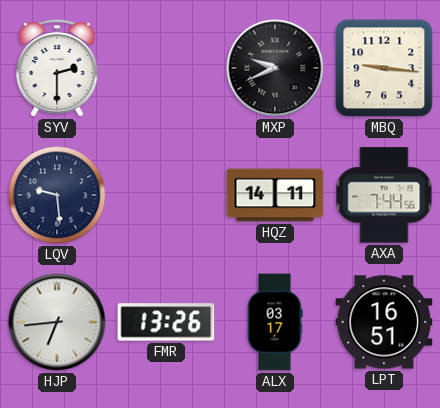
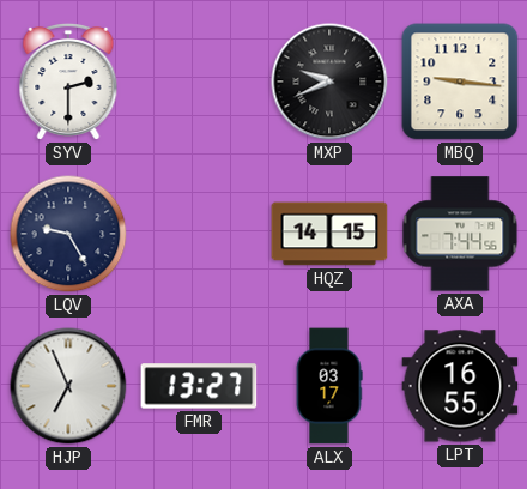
LQV: 9:29 -> 9:25
HQZ: 14:11 -> 14:15
HJP: 6:44 -> 6:56
FMR: 13:26 -> 13:27
LPT: 16:51 -> 16:55
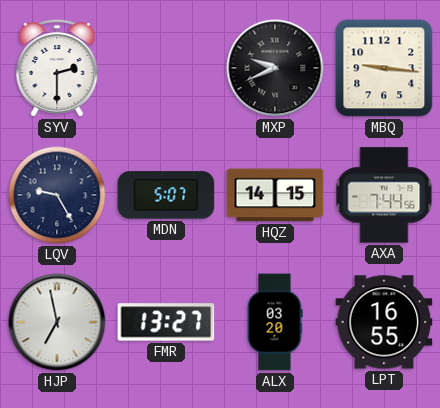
MDN: none -> 5:07
HJP: 6:56 -> 6:58
ALX: 03:17 -> 03:20
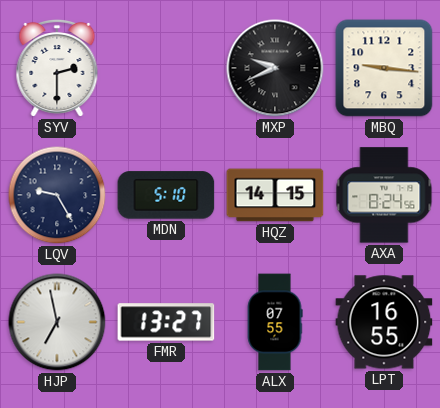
MDN: 5:07 -> 5:10
AXA: 7:44 -> 8:24
ALX: 03:20 -> 07:55
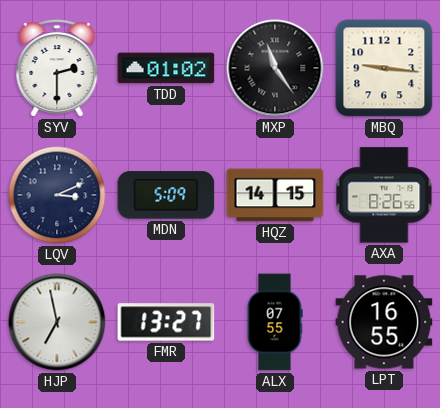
TDD: none -> 01:02
MXP: 9:41 -> 11:24
LQV: 9:25 -> 3:11
MDN: 5:10 -> 5:09
AXA: 8:24 -> 8:26
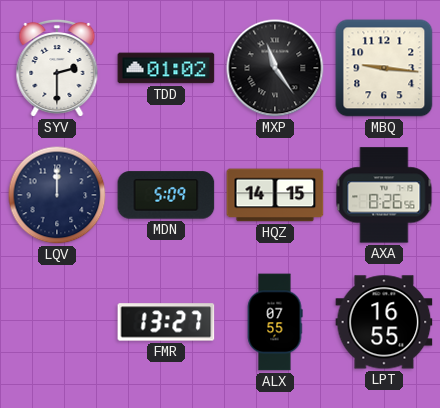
LQV: 3:11 -> 12:00
HJP: 6:58 -> none
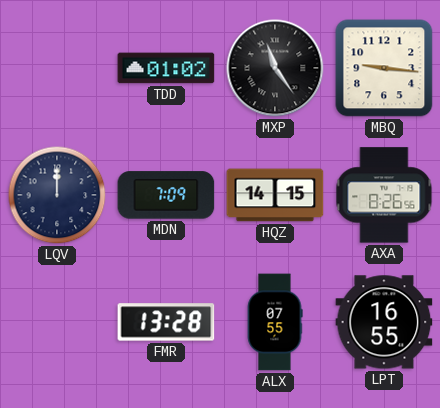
SYV: 2:30 -> none
MDN: 5:09 -> 7:09
FMR: 13:27 -> 13:28
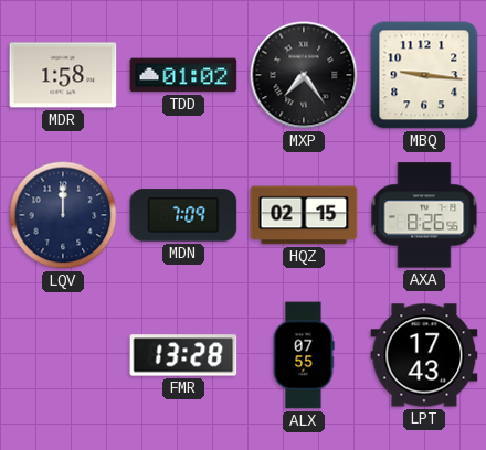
MDR: none -> 1:58
MXP: 11:24 -> 7:24
HQZ: 14:15 -> 02:15
LPT: 16:55 -> 17:43
